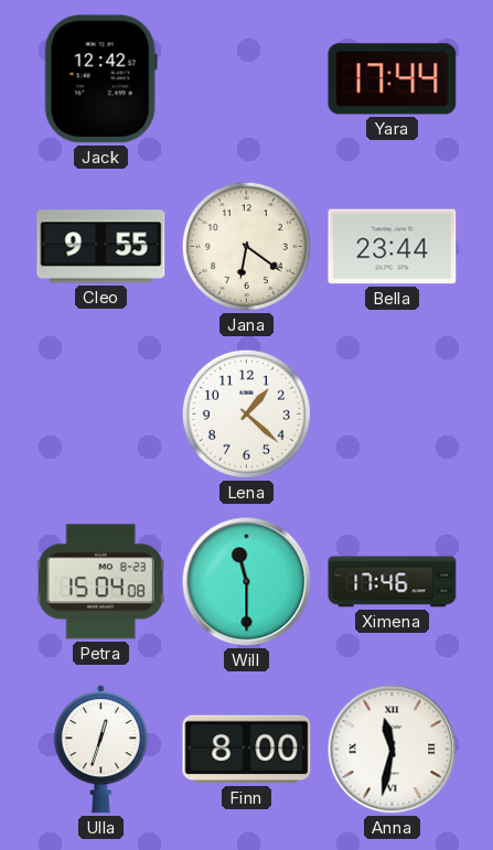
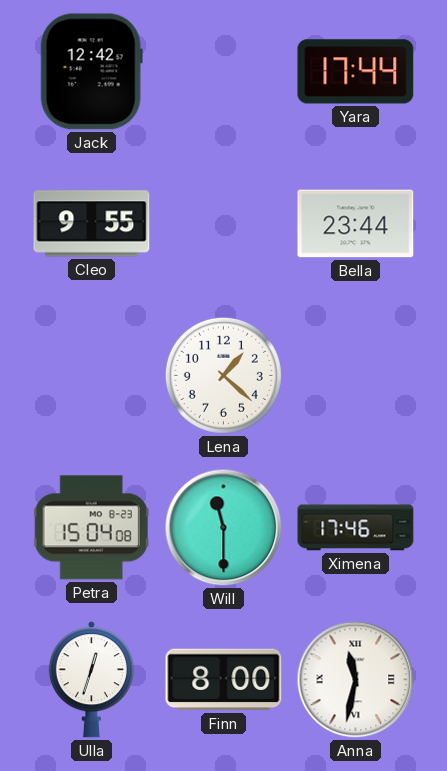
Jana: 6:21 -> none
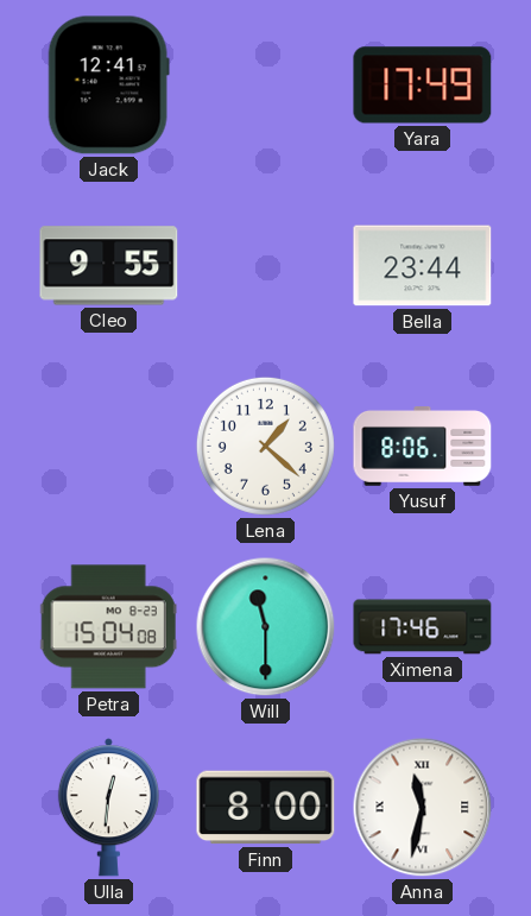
Jack: 12:42 -> 12:41
Yara: 17:44 -> 17:49
Yusuf: none -> 8:06
Ulla: 12:33 -> 12:31
